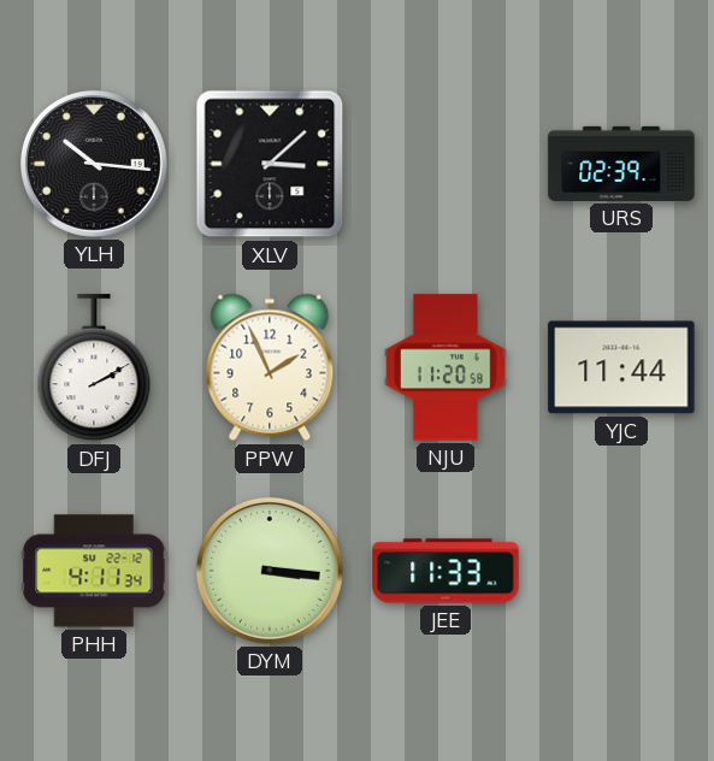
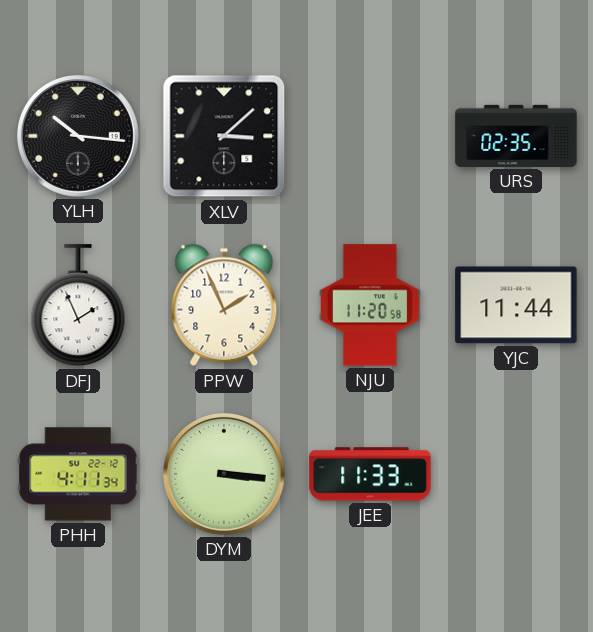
URS: 02:39 -> 02:35
DFJ: 2:10 -> 1:56
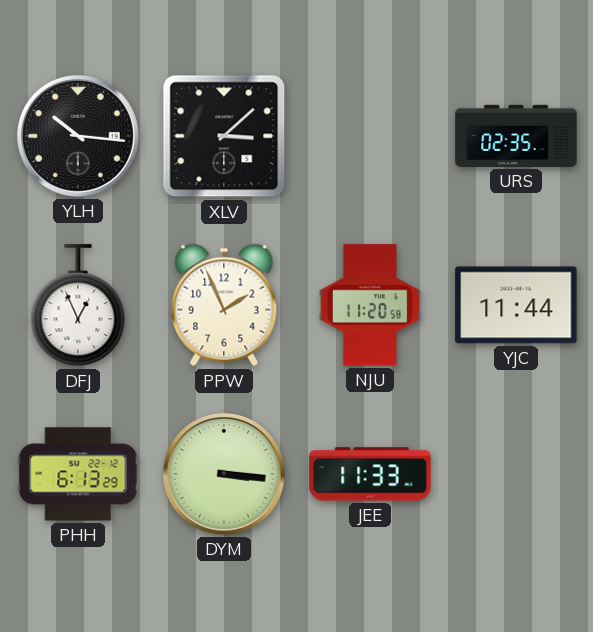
DFJ: 1:56 -> 12:56
PHH: 4:11 -> 6:13
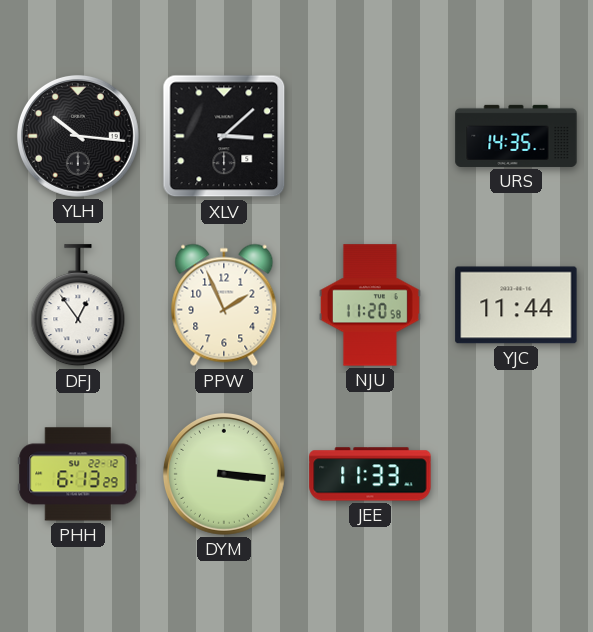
URS: 02:35 -> 14:35
DFJ: 12:56 -> 12:54
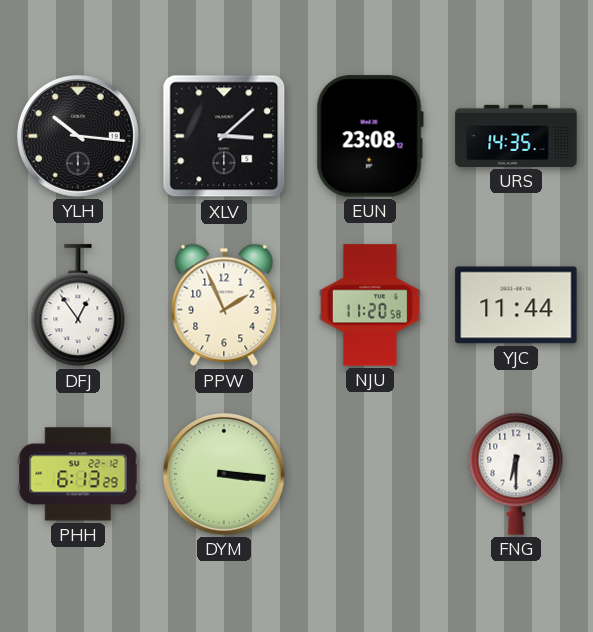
EUN: none -> 23:08
JEE: 11:33 -> none
FNG: none -> 6:30
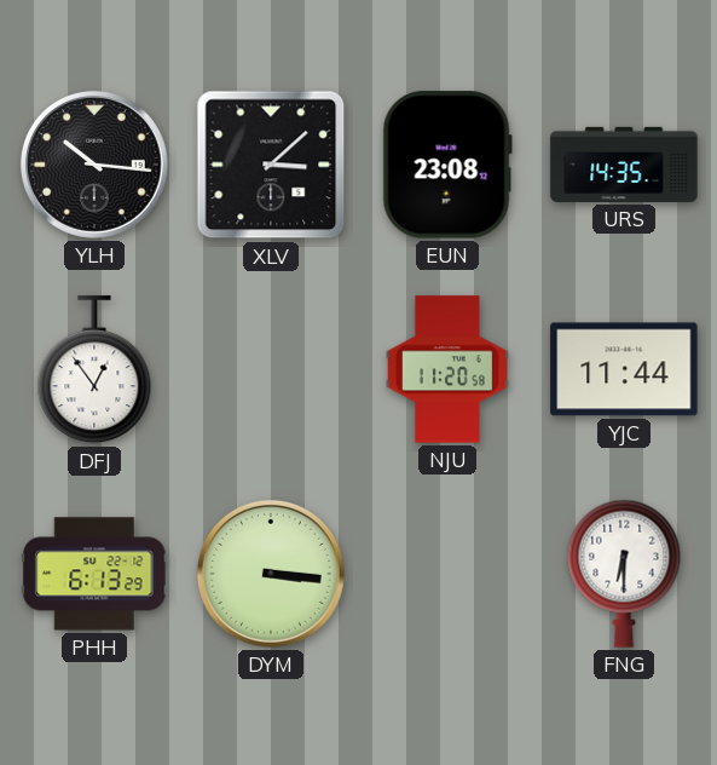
PPW: 1:56 -> none
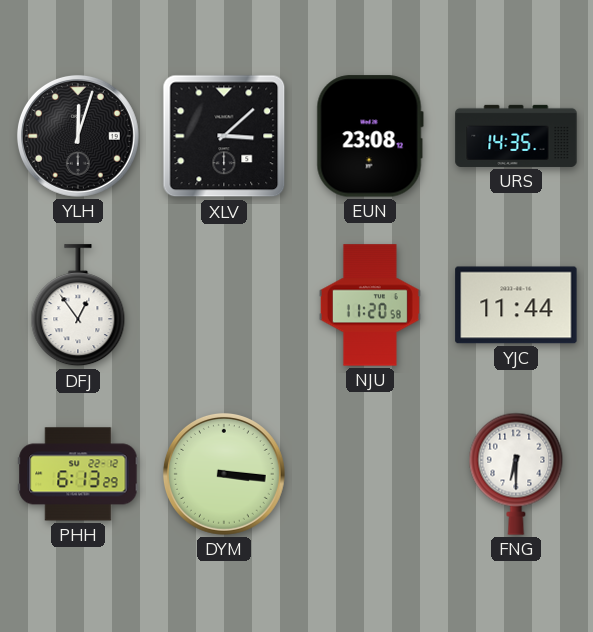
YLH: 10:16 -> 12:03
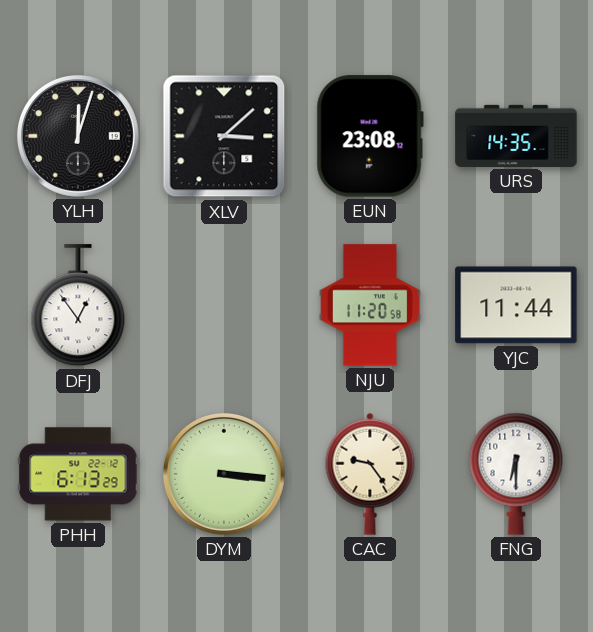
CAC: none -> 9:24
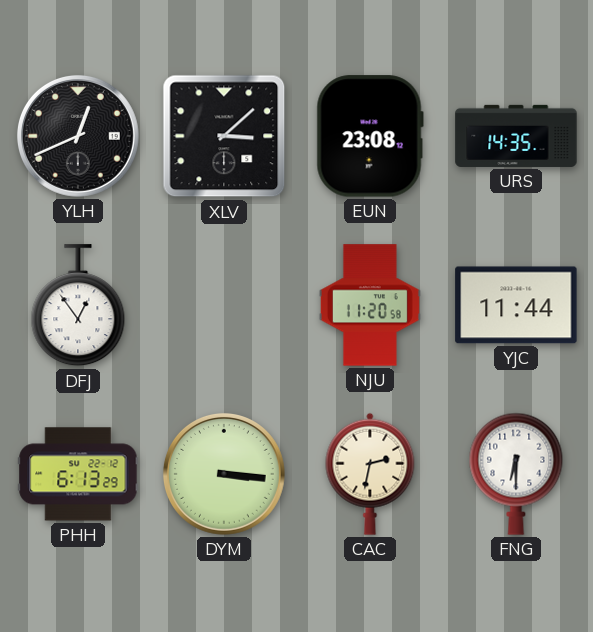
YLH: 12:03 -> 12:41
CAC: 9:24 -> 2:32
